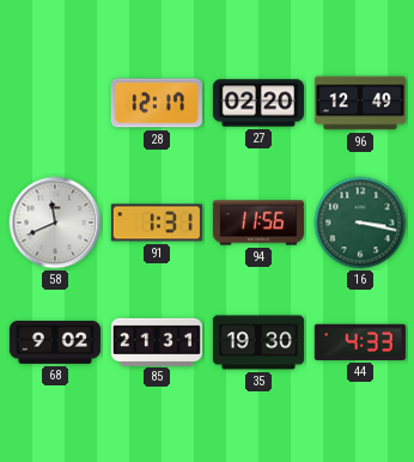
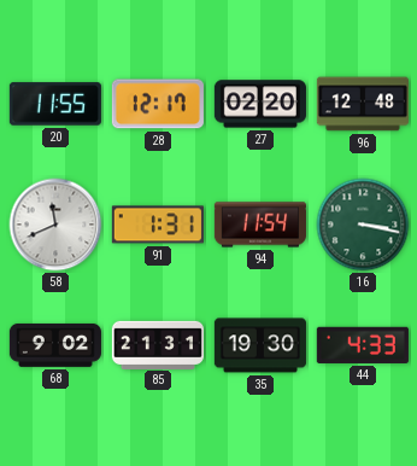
20: none -> 11:55
96: 12:49 -> 12:48
94: 11:56 -> 11:54
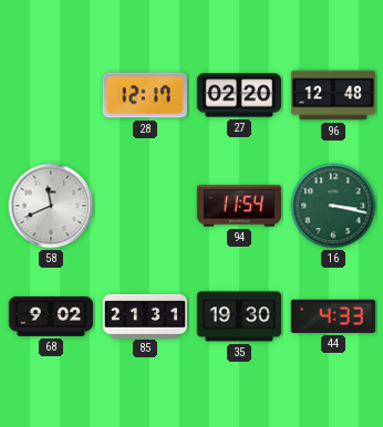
20: 11:55 -> none
91: 1:31 -> none
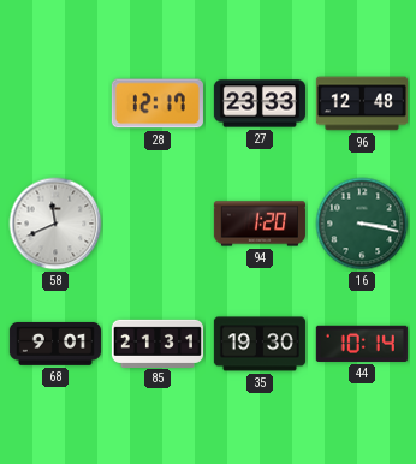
27: 02:20 -> 23:33
94: 11:54 -> 1:20
68: 9:02 -> 9:01
44: 4:33 -> 10:14
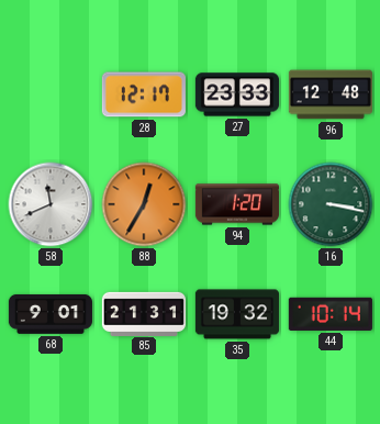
88: none -> 12:35
35: 19:30 -> 19:32
